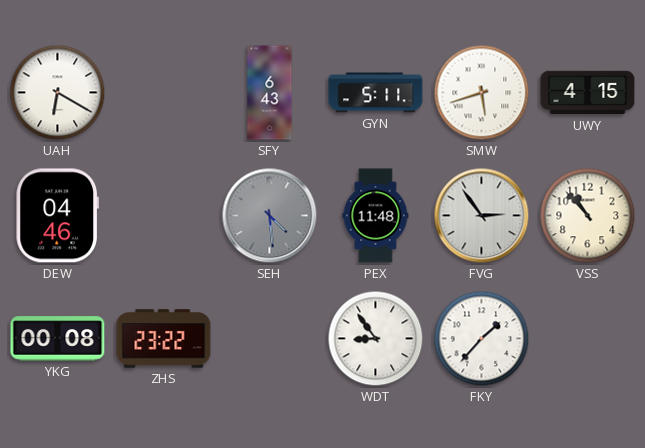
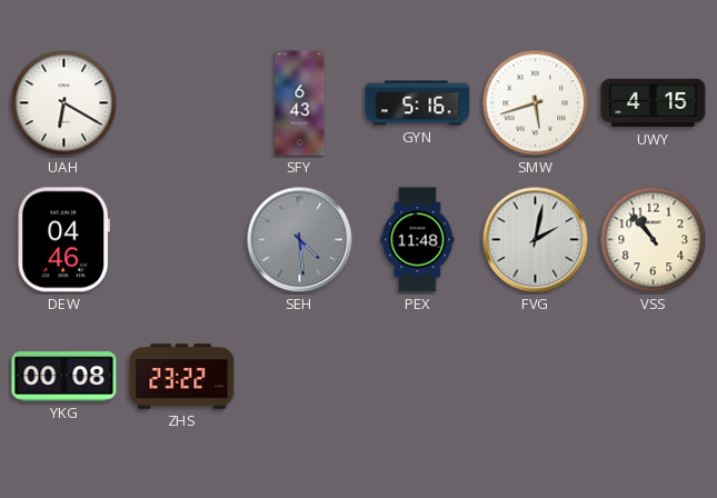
GYN: 5:11 -> 5:16
FVG: 2:54 -> 2:02
WDT: 8:54 -> none
FKY: 1:37 -> none
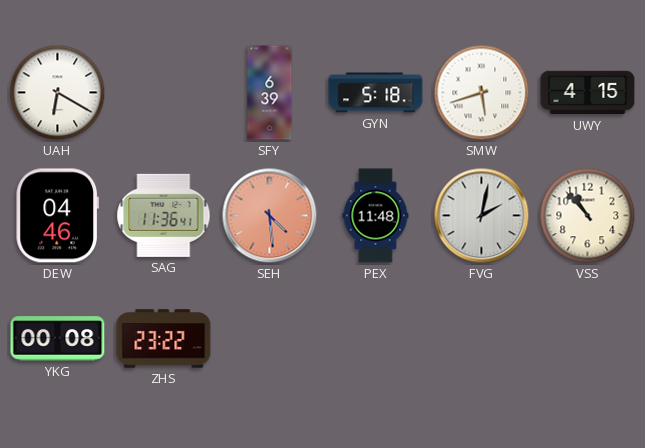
SFY: 6:43 -> 6:39
GYN: 5:16 -> 5:18
SAG: none -> 11:36
SEH dial: grey -> salmon
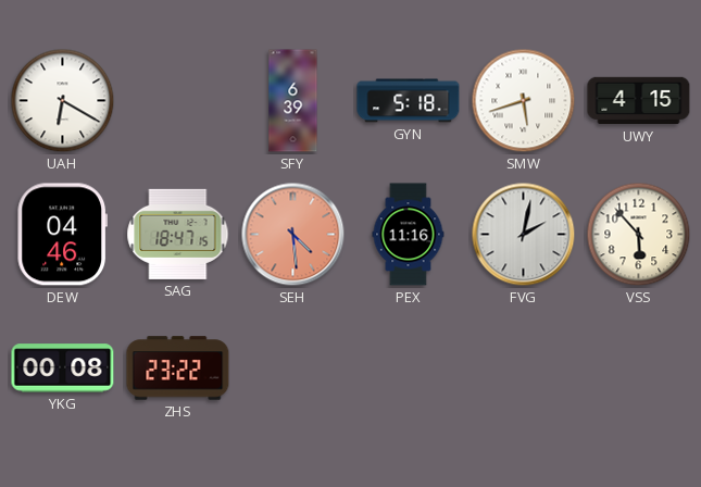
SAG: 11:36 -> 18:47
PEX: 11:48 -> 11:16
VSS: 10:53 -> 5:53
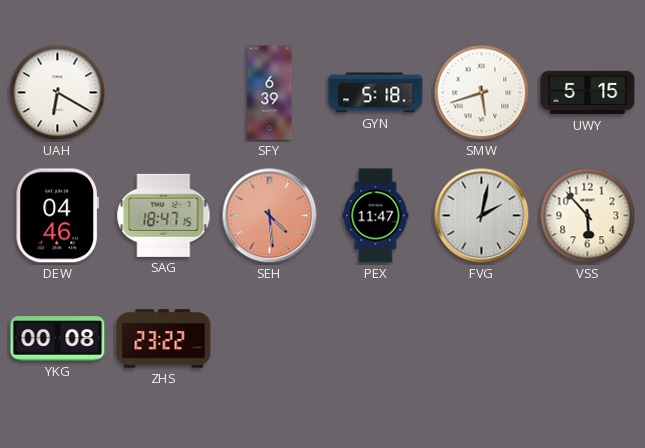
UWY: 4:15 -> 5:15
PEX: 11:16 -> 11:47
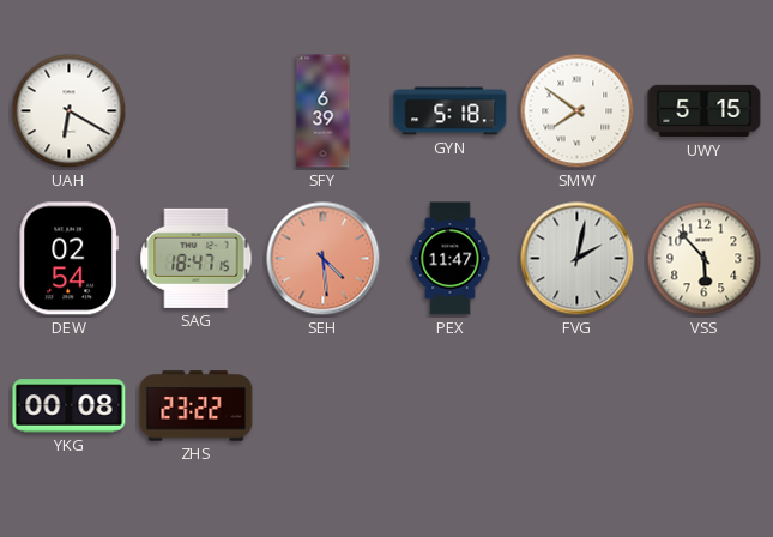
SMW: 5:42 -> 7:51
DEW: 04:46 -> 02:54
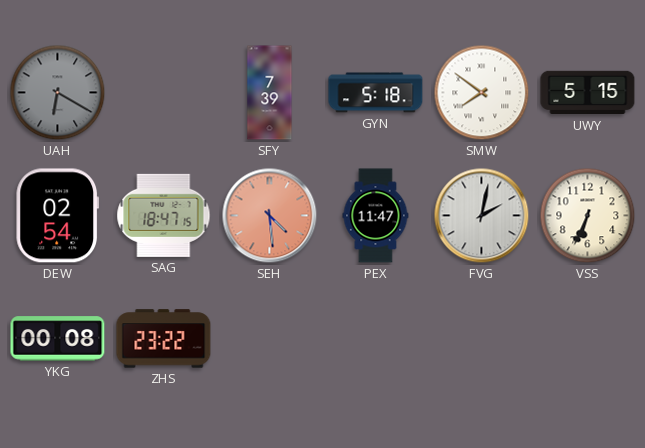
UAH dial: white -> grey
SFY: 6:39 -> 7:39
VSS: 5:53 -> 6:34
